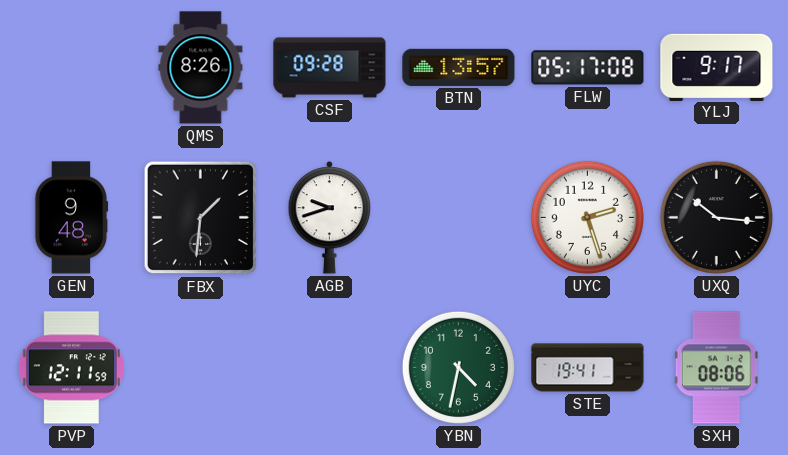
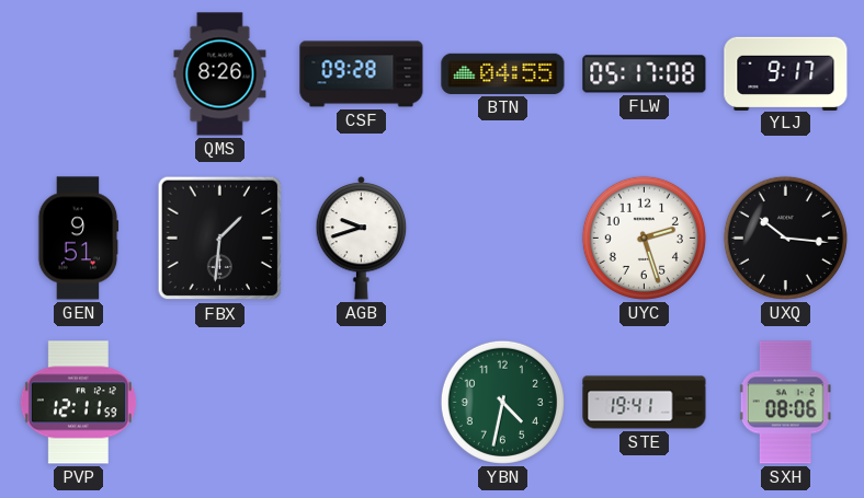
BTN: 13:57 -> 04:55
GEN: 9:48 -> 9:51
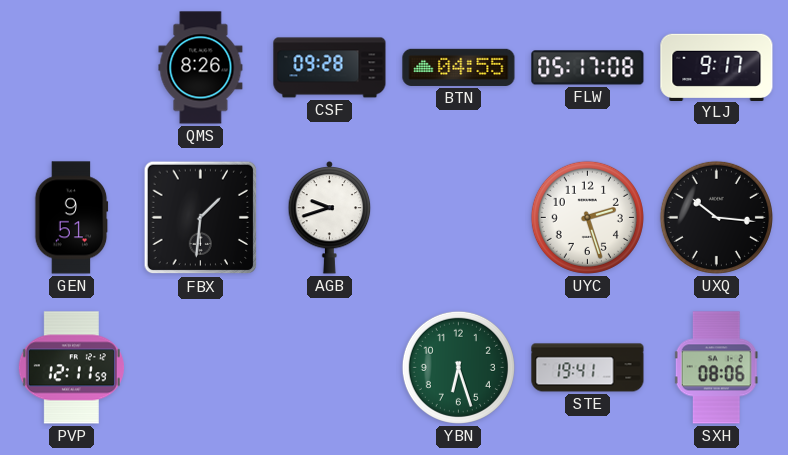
YBN: 4:32 -> 6:27
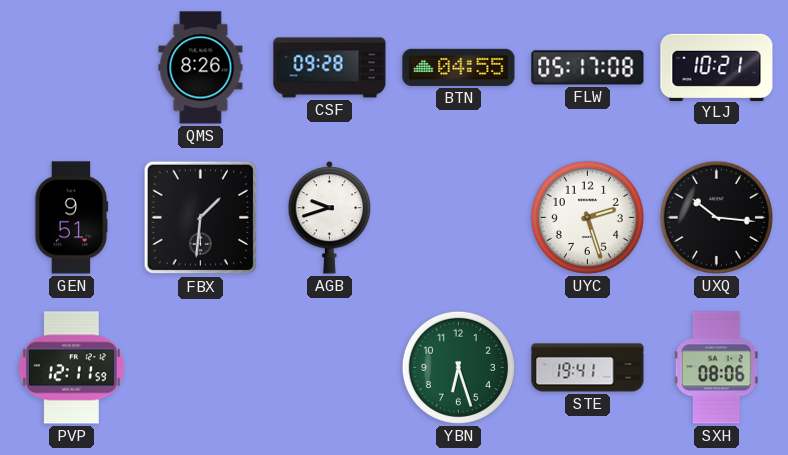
YLJ: 9:17 -> 10:21
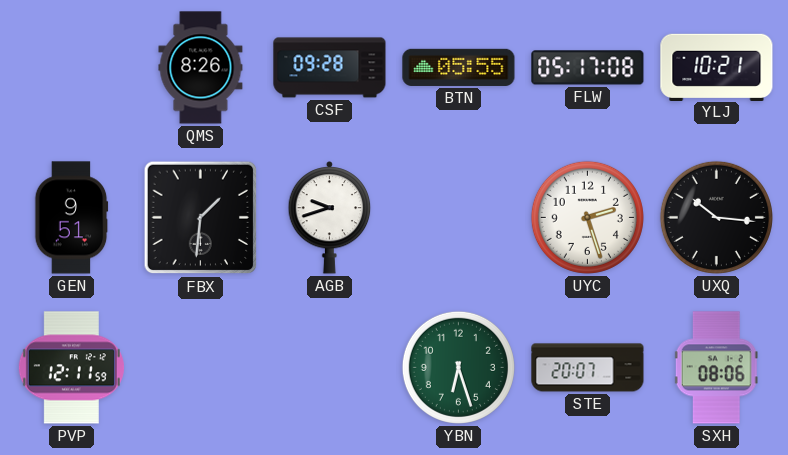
BTN: 04:55 -> 05:55
STE: 19:41 -> 20:07
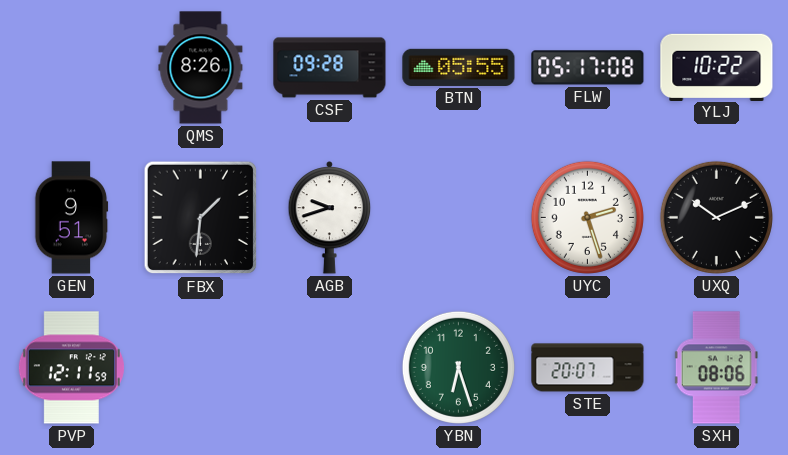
YLJ: 10:21 -> 10:22
UXQ: 10:16 -> 10:11
